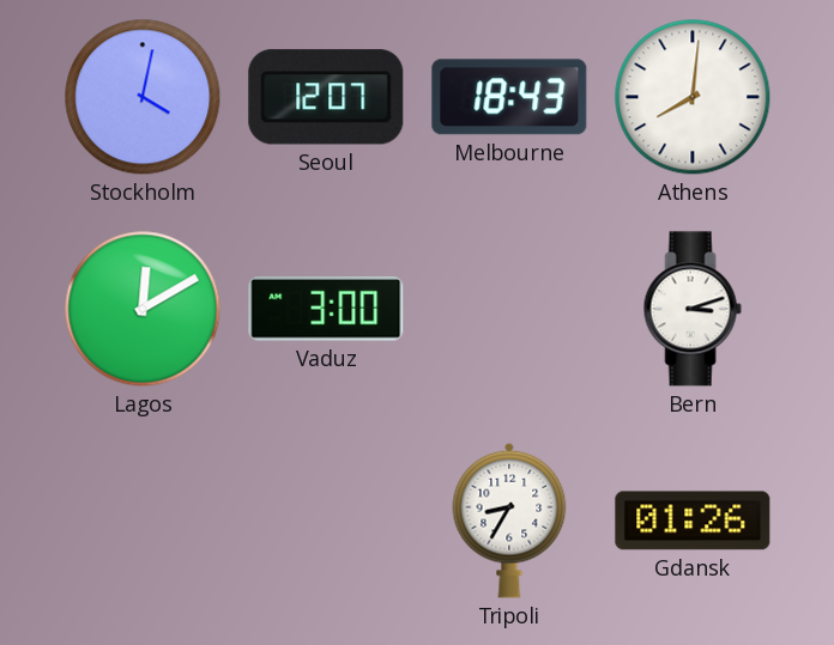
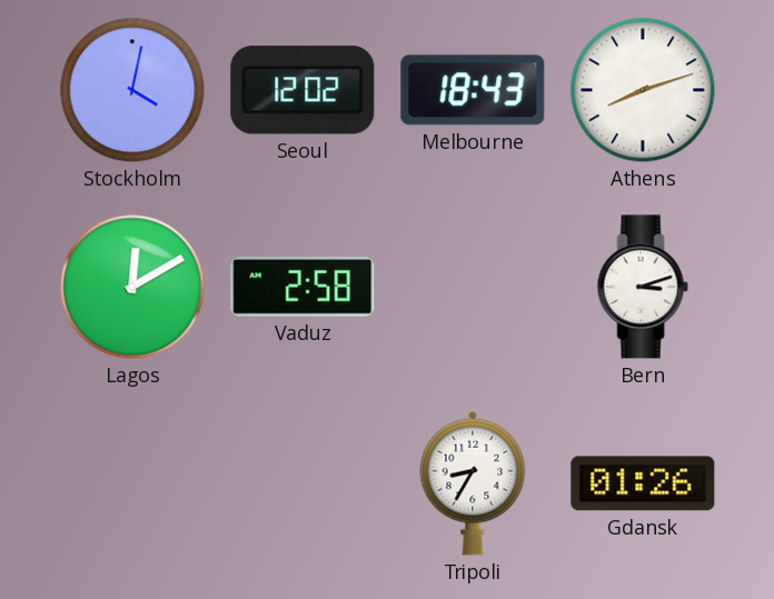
Seoul: 12:07 -> 12:02
Athens: 8:01 -> 8:12
Vaduz: 3:00 -> 2:58
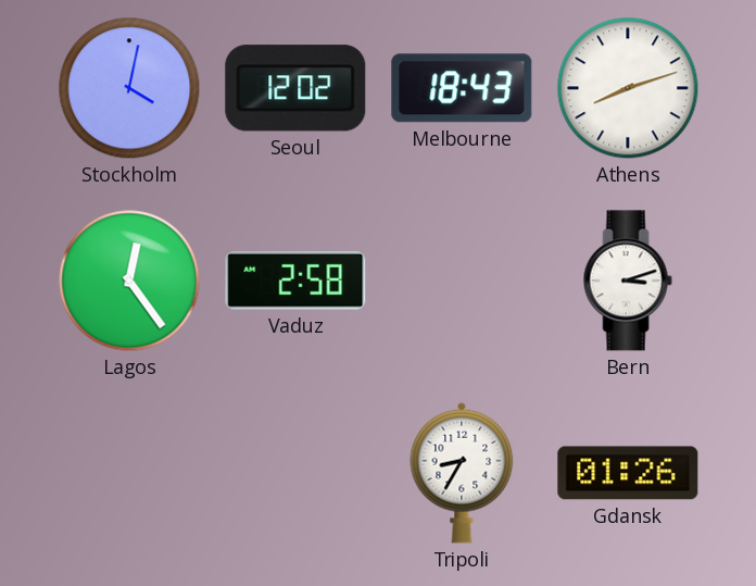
Lagos: 12:10 -> 12:24
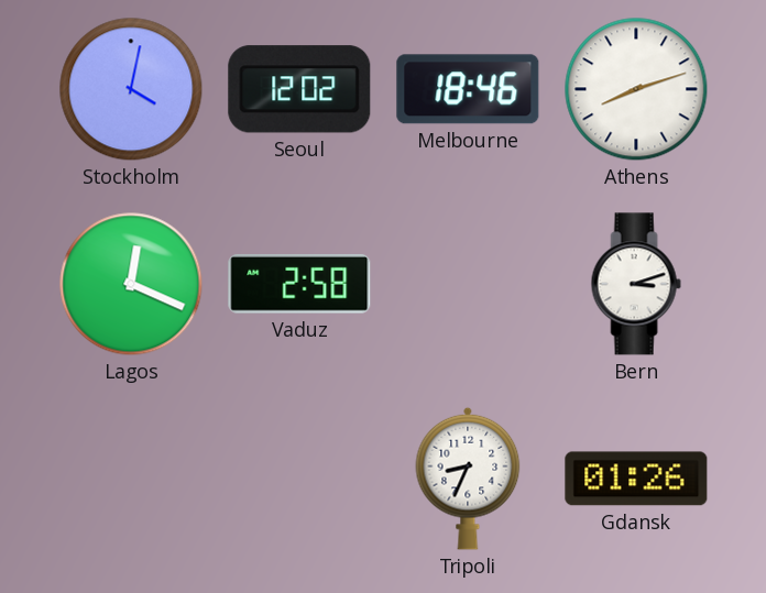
Melbourne: 18:43 -> 18:46
Lagos: 12:24 -> 12:19
Tripoli: 8:35 -> 8:34
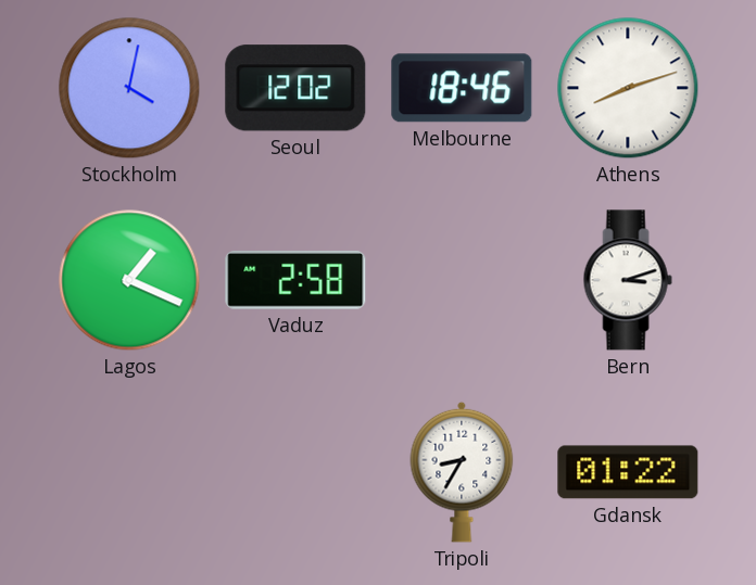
Lagos: 12:19 -> 1:19
Tripoli: 8:34 -> 8:35
Gdansk: 01:26 -> 01:22
